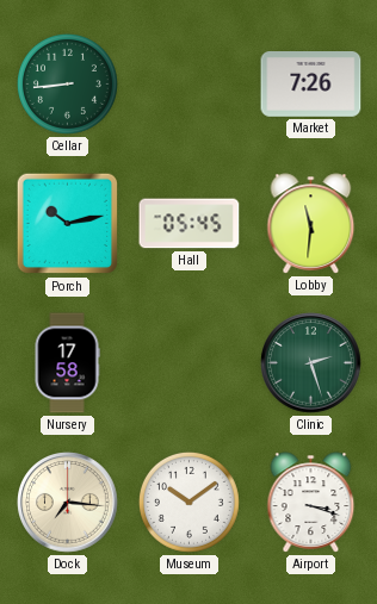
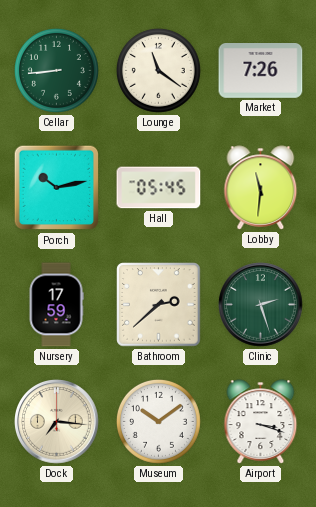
Lounge: none -> 11:21
Nursery: 17:58 -> 17:59
Bathroom: none -> 2:38
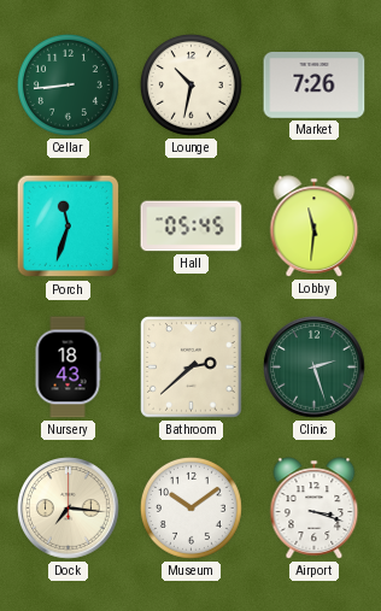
Lounge: 11:21 -> 10:32
Porch: 10:13 -> 11:33
Nursery: 17:59 -> 18:43
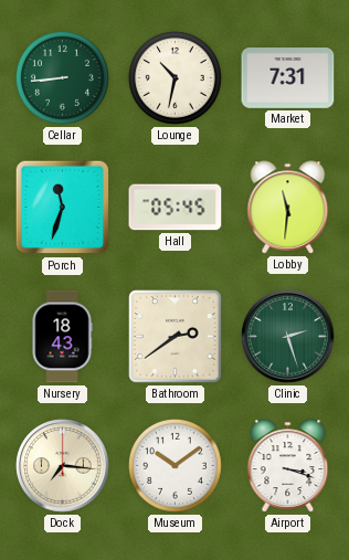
Market: 7:26 -> 7:31
Bathroom: 2:38 -> 2:39
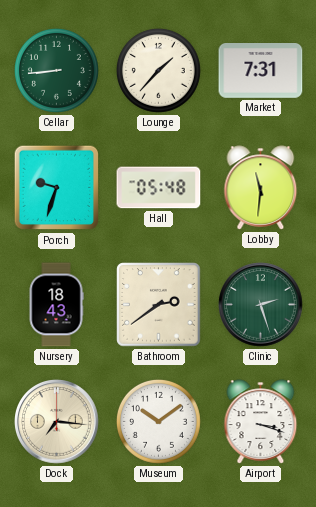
Lounge: 10:32 -> 1:37
Porch: 11:33 -> 9:33
Hall: 05:45 -> 05:48
